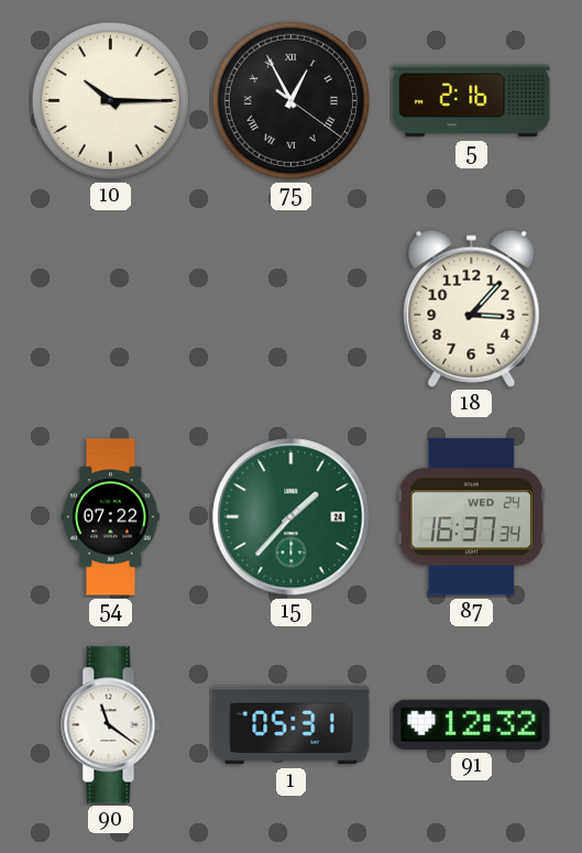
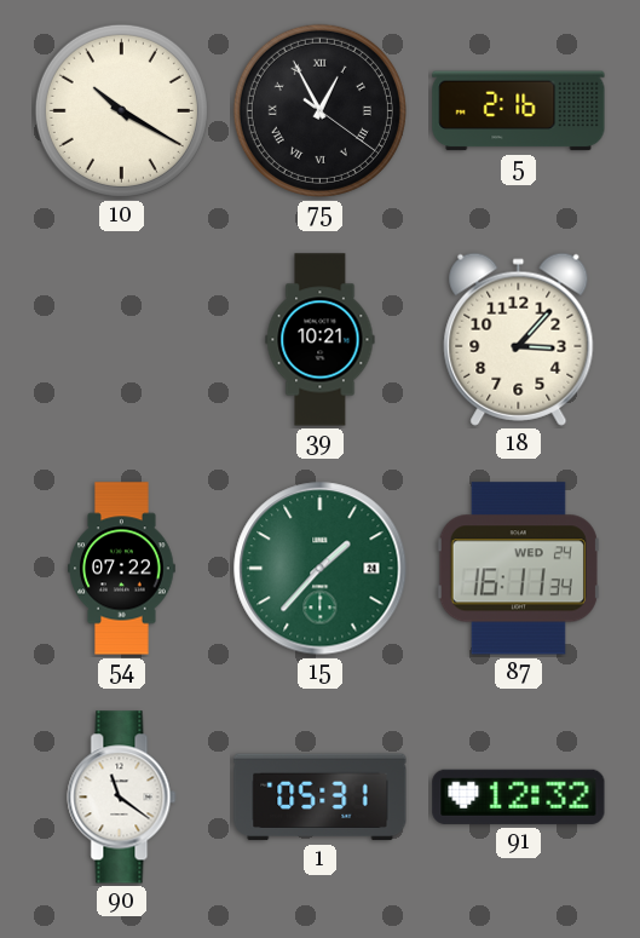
10: 10:15 -> 10:20
39: none -> 10:21
87: 16:37 -> 16:11
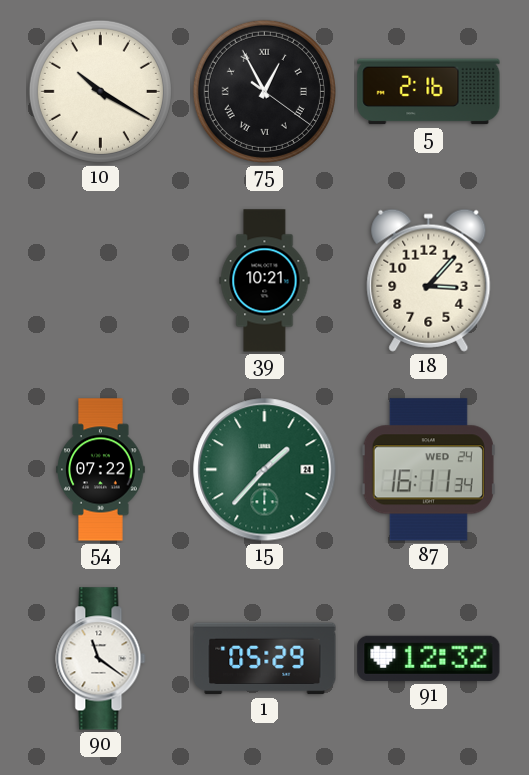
1: 05:31 -> 05:29
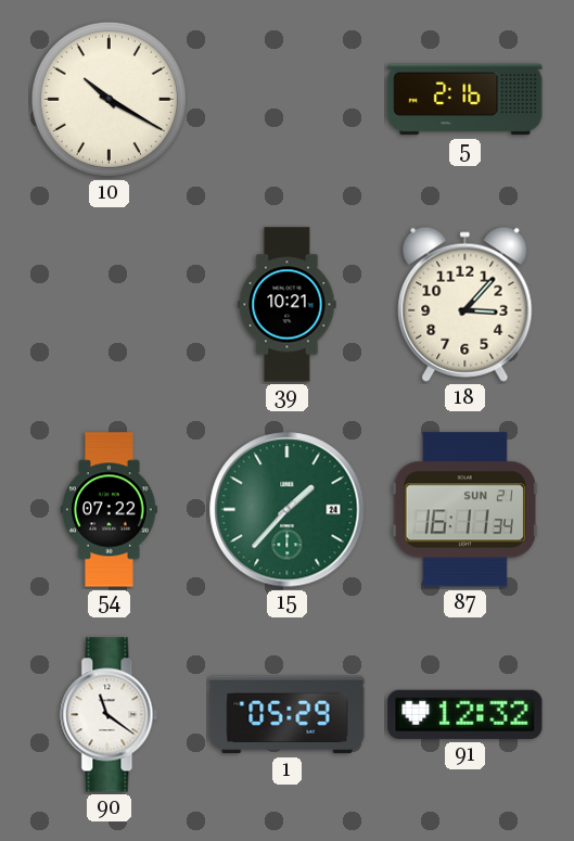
75: 12:55 -> none
87 date: WED 24 -> SUN 21
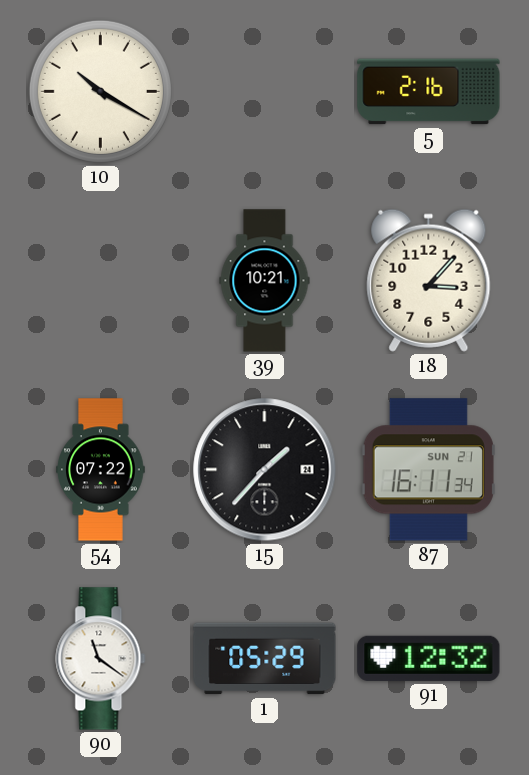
15 dial: green -> black
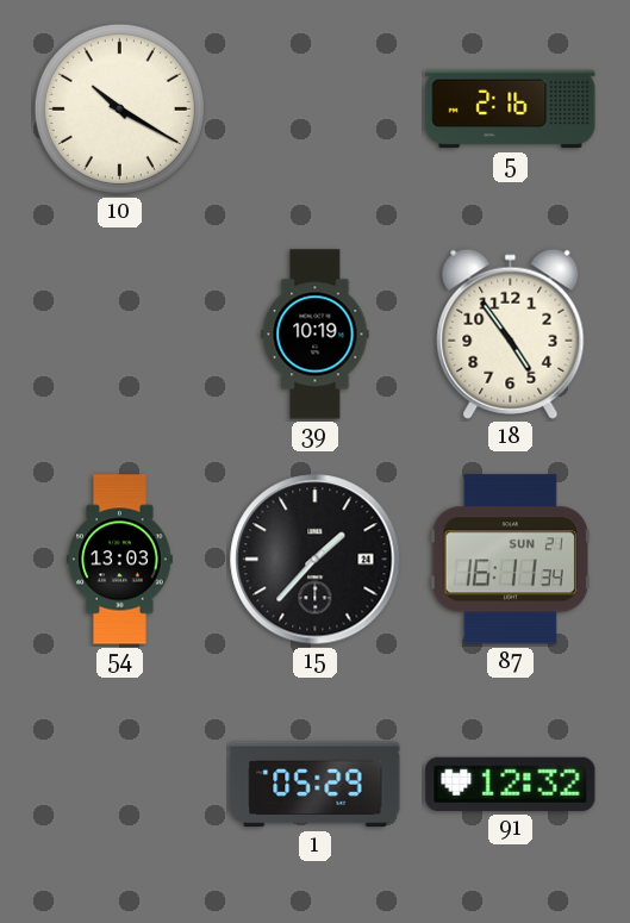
39: 10:21 -> 10:19
18: 3:07 -> 4:54
54: 07:22 -> 13:03
90: 11:21 -> none
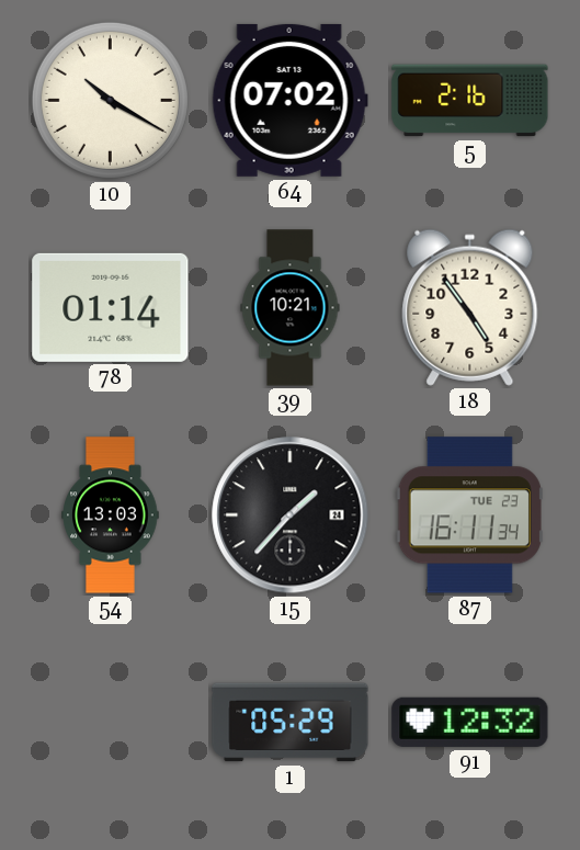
64: none -> 07:02
78: none -> 01:14
39: 10:19 -> 10:21
87 date: SUN 21 -> TUE 23
